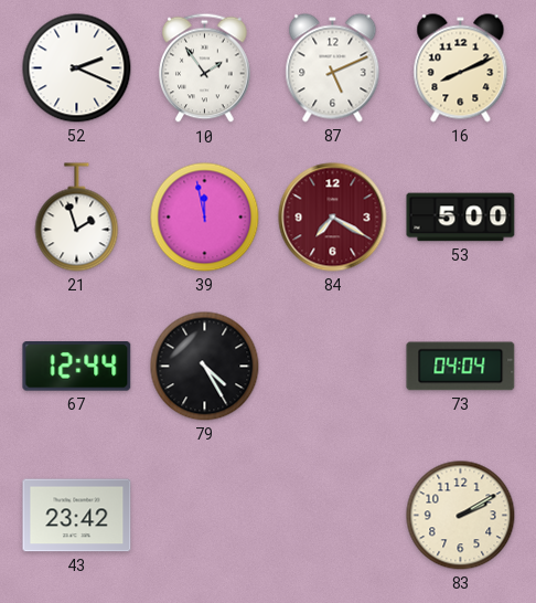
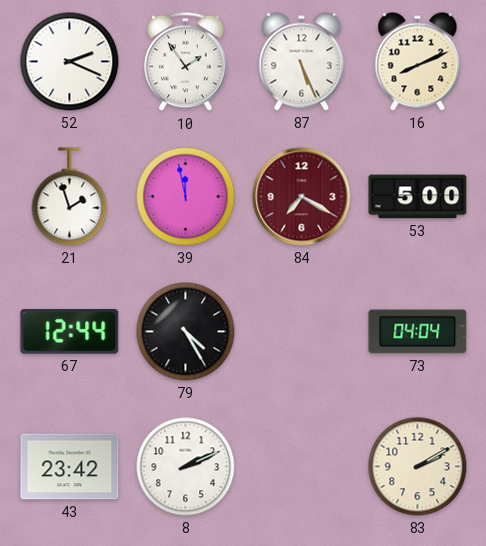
87: 5:11 -> 5:26
8: none -> 2:11
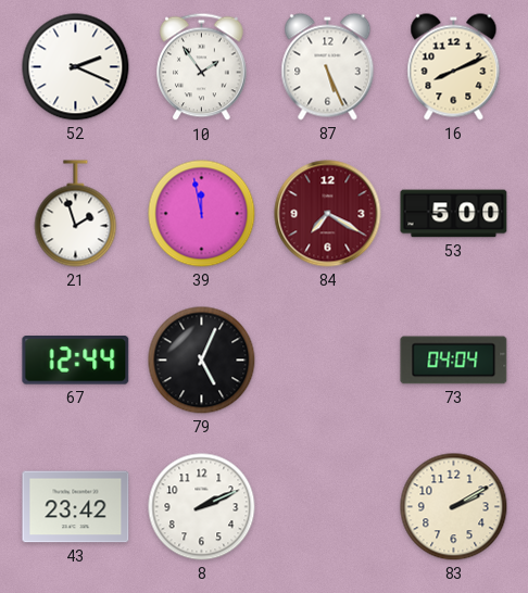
79: 4:25 -> 5:04
